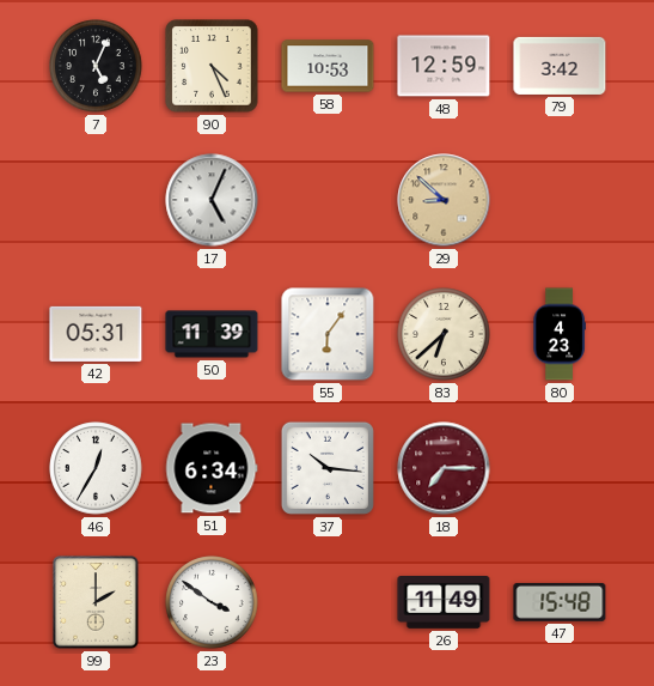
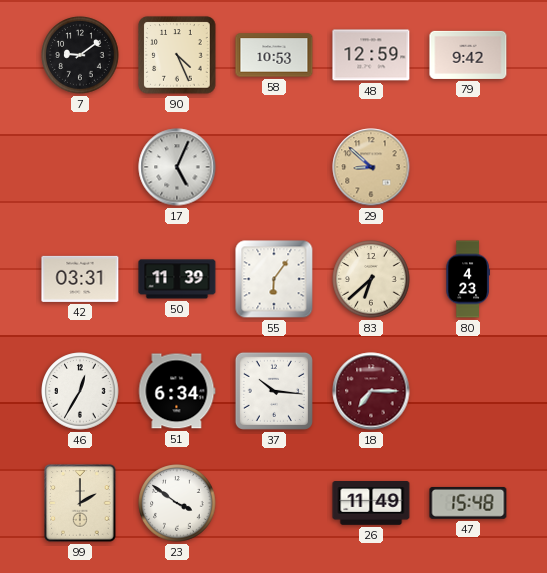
7: 5:04 -> 9:09
79: 3:42 -> 9:42
42: 05:31 -> 03:31
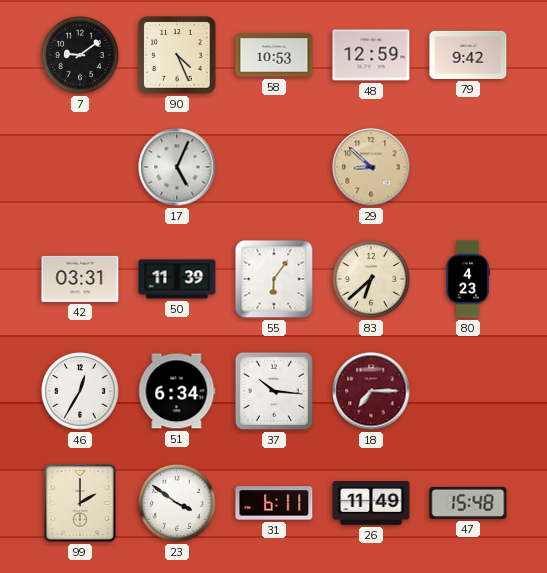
31: none -> 6:11
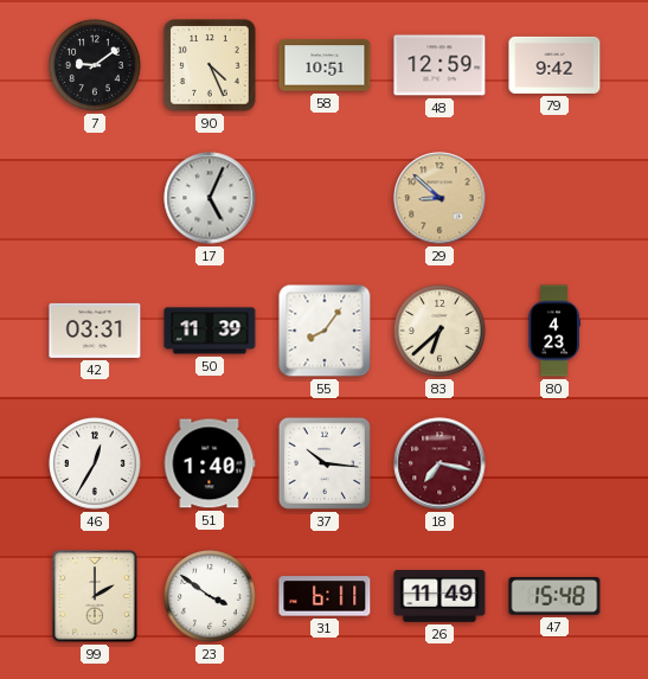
58: 10:53 -> 10:51
55: 6:06 -> 8:06
51: 6:34 -> 1:40
18: 7:15 -> 7:17
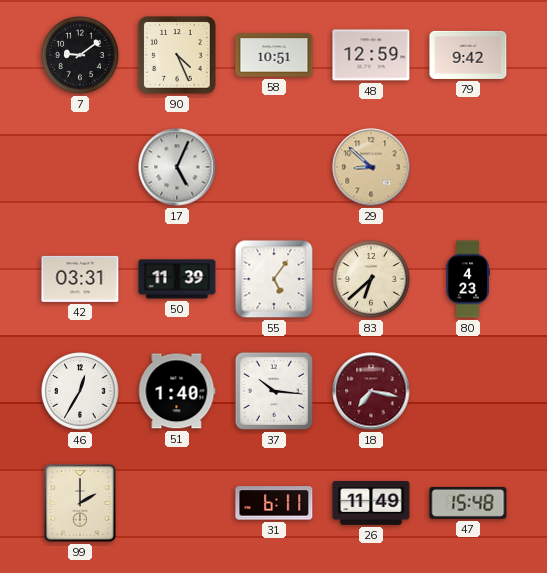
55: 8:06 -> 5:06
23: 3:51 -> none
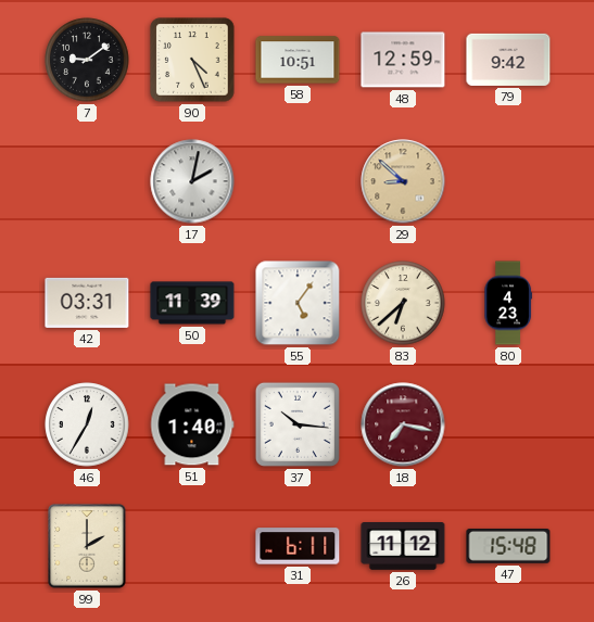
17: 5:04 -> 2:02
26: 11:49 -> 11:12
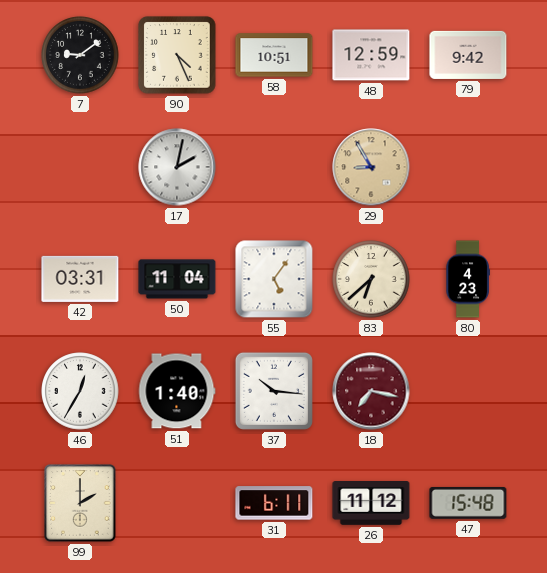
29: 8:52 -> 8:55
50: 11:39 -> 11:04
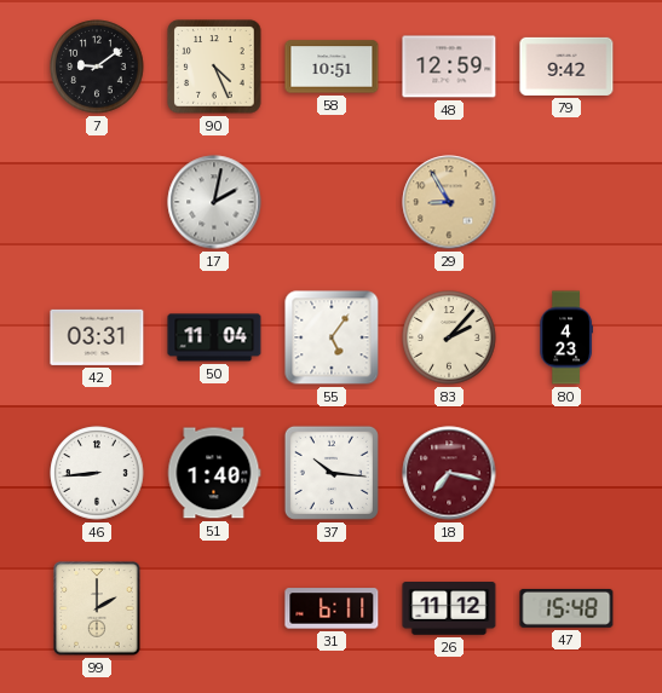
83: 6:38 -> 2:07
46: 12:35 -> 8:44
